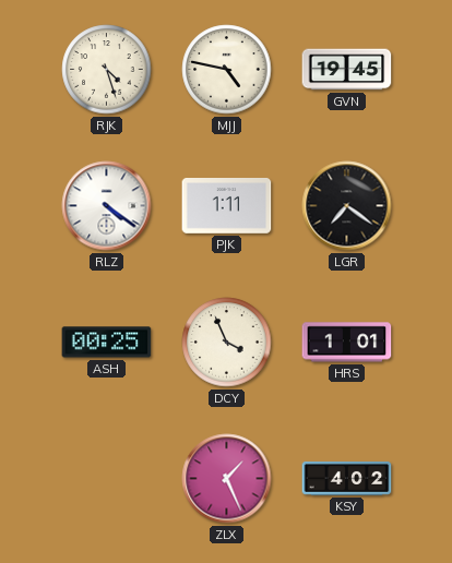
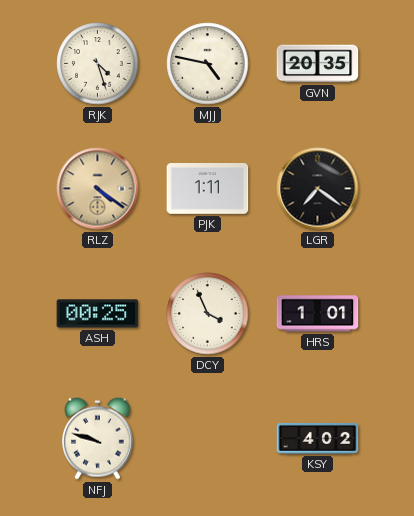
GVN: 19:45 -> 20:35
RLZ dial: white -> champagne
NFJ: none -> 9:48
ZLX: 1:26 -> none
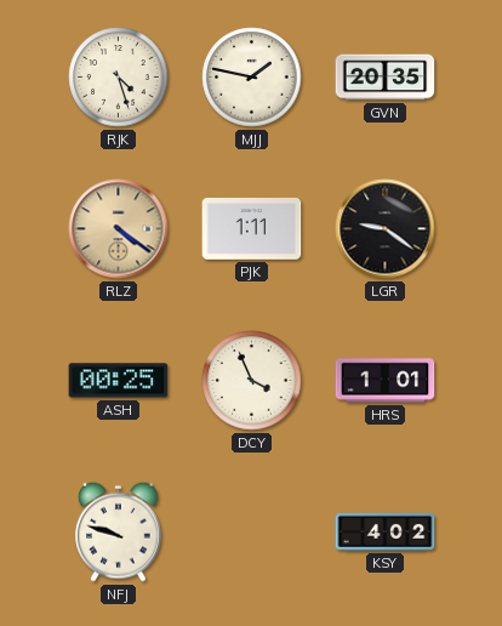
MJJ: 4:47 -> 1:47
LGR: 7:21 -> 9:21
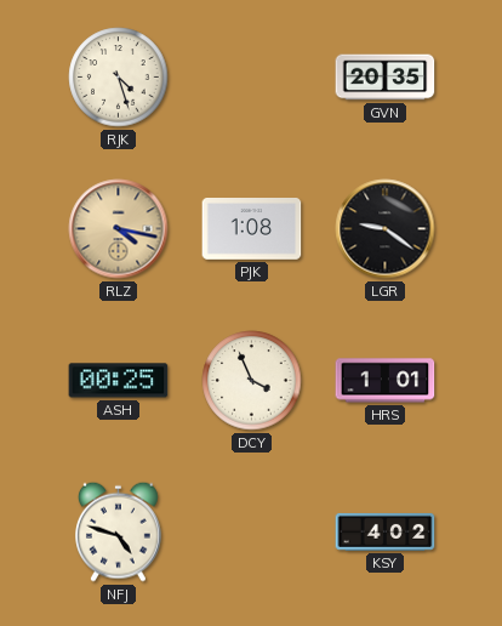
MJJ: 1:47 -> none
RLZ: 4:21 -> 4:17
PJK: 1:11 -> 1:08
NFJ: 9:48 -> 4:48
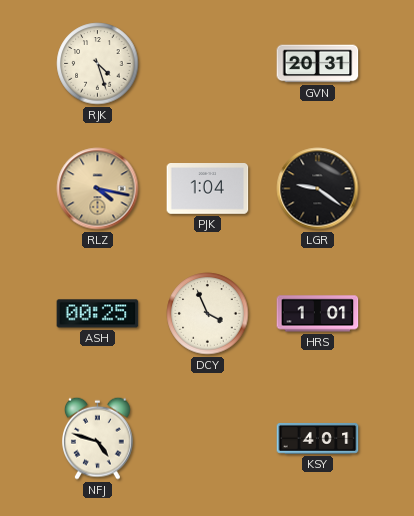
GVN: 20:35 -> 20:31
PJK: 1:08 -> 1:04
KSY: 4:02 -> 4:01
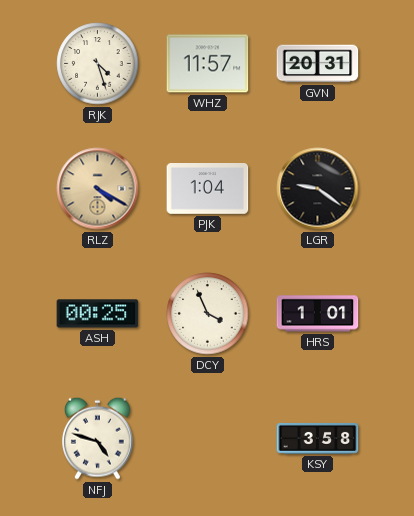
WHZ: none -> 11:57
RLZ: 4:17 -> 4:20
KSY: 4:01 -> 3:58
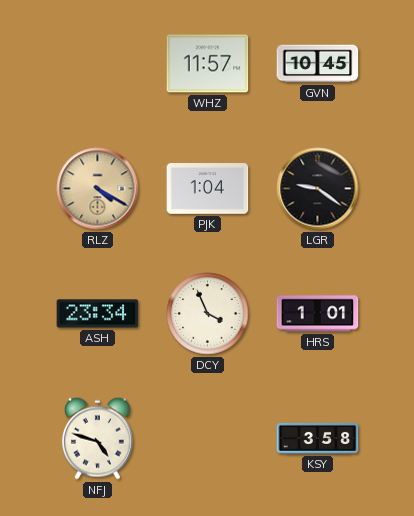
RJK: 4:27 -> none
GVN: 20:31 -> 10:45
ASH: 00:25 -> 23:34
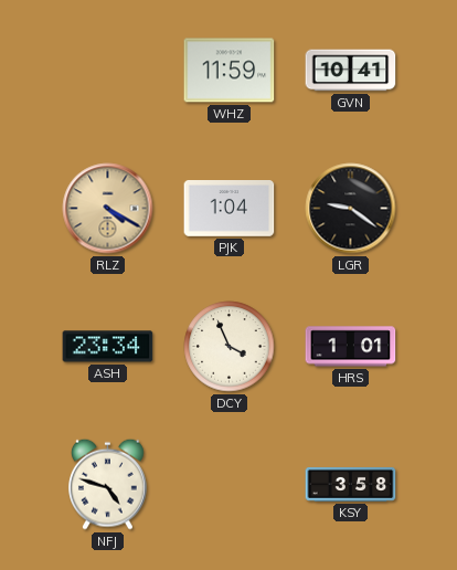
WHZ: 11:57 -> 11:59
GVN: 10:45 -> 10:41
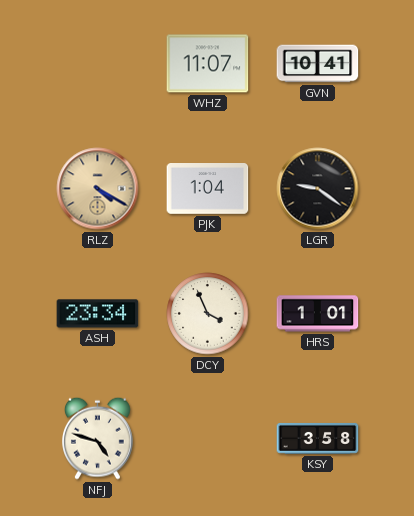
WHZ: 11:59 -> 11:07
